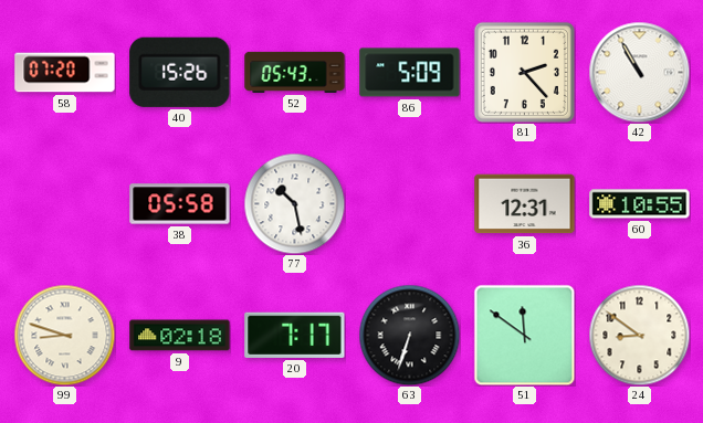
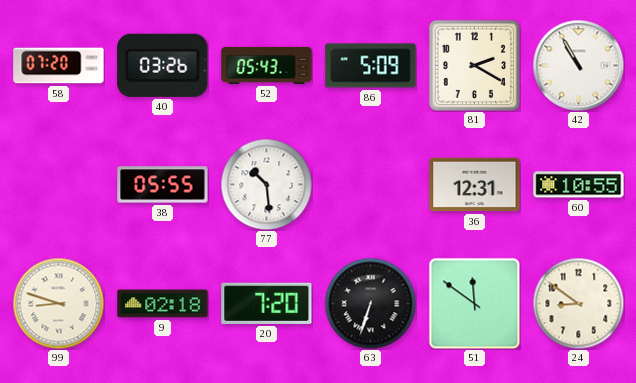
40: 15:26 -> 03:26
81: 2:23 -> 2:20
38: 05:58 -> 05:55
77: 10:28 -> 10:29
20: 7:17 -> 7:20
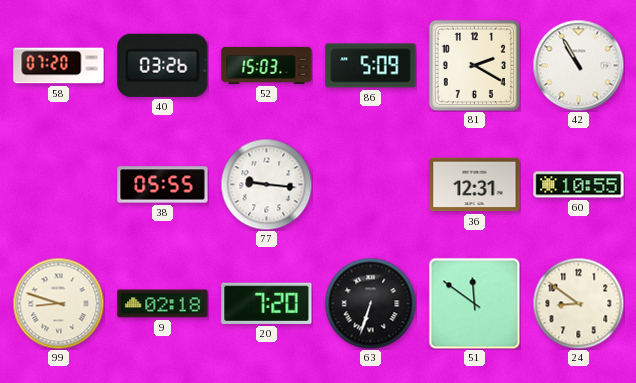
52: 05:43 -> 15:03
77: 10:29 -> 9:16
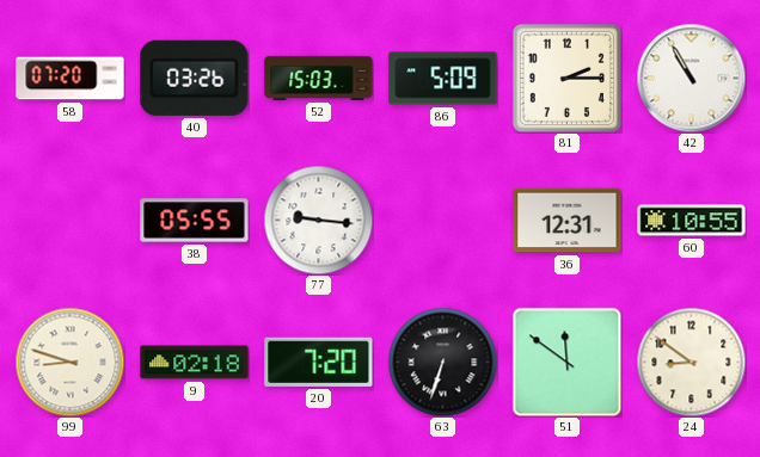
81: 2:20 -> 2:15
